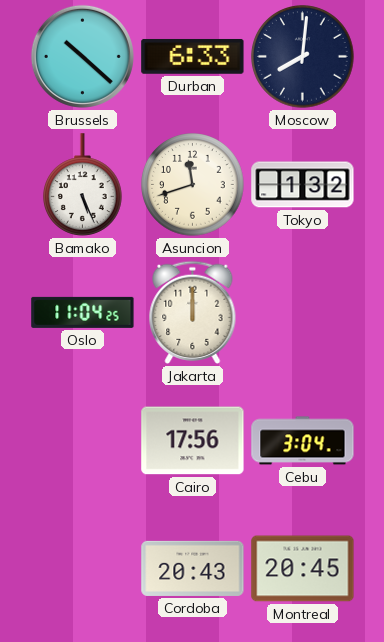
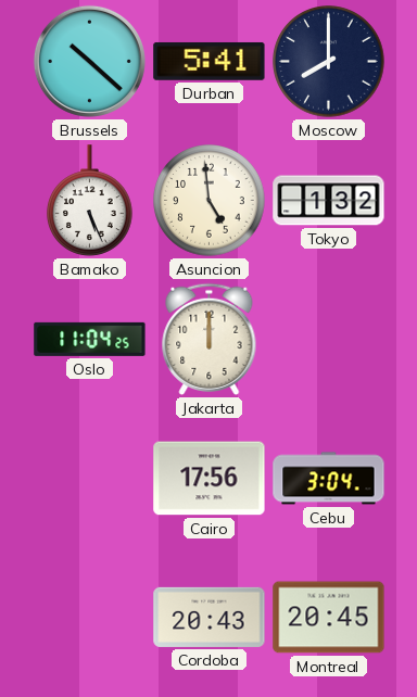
Durban: 6:33 -> 5:41
Moscow: 8:01 -> 8:00
Asuncion: 11:42 -> 4:59
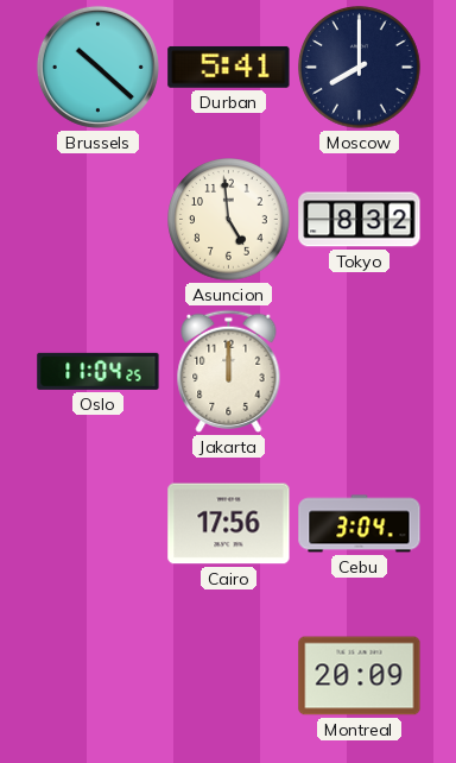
Bamako: 5:26 -> none
Tokyo: 1:32 -> 8:32
Cordoba: 20:43 -> none
Montreal: 20:45 -> 20:09
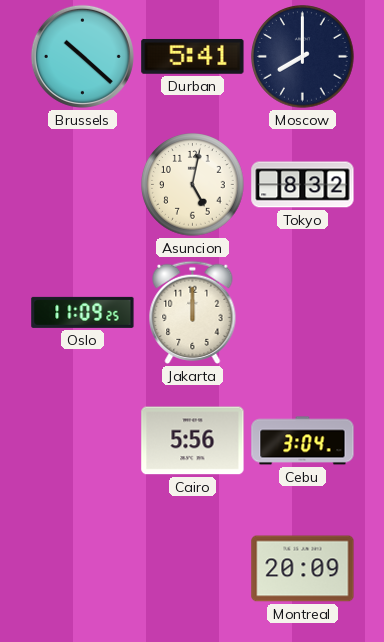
Asuncion: 4:59 -> 5:02
Oslo: 11:04 -> 11:09
Cairo: 17:56 -> 5:56
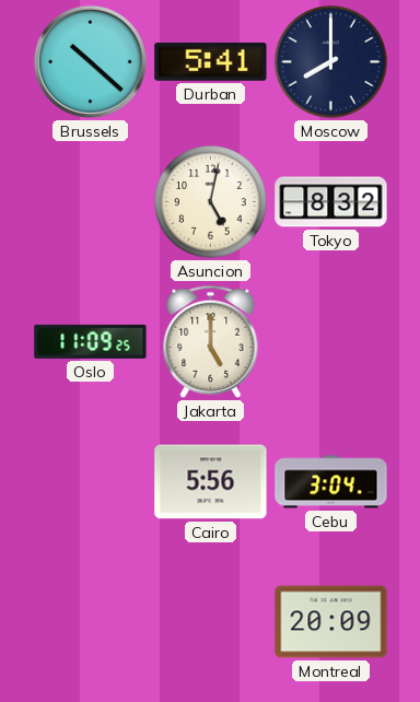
Jakarta: 12:00 -> 5:00
